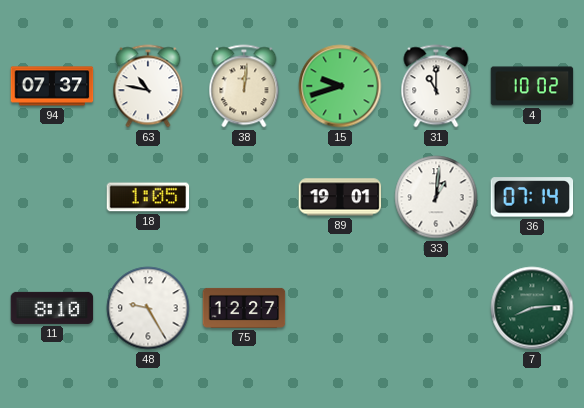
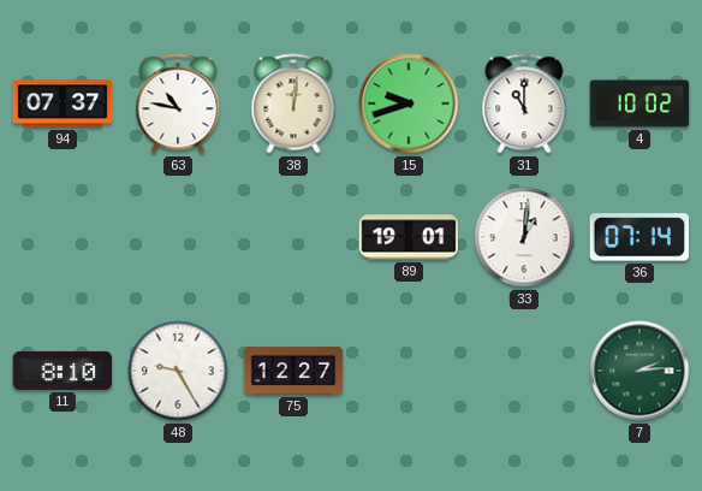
18: 1:05 -> none
7: 8:14 -> 2:14
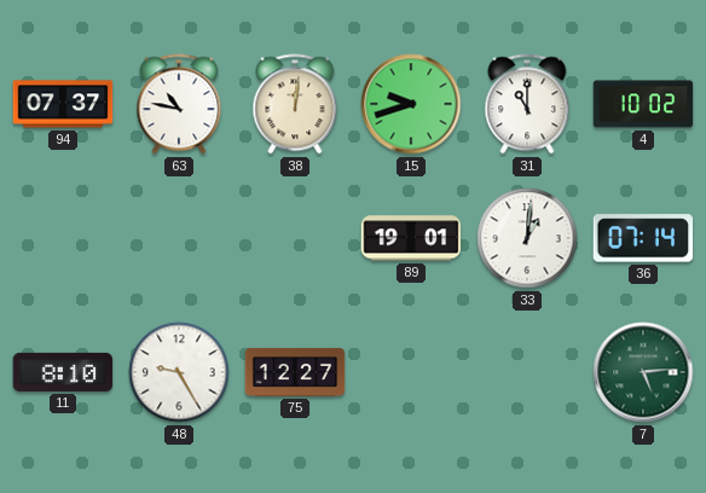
7: 2:14 -> 5:14
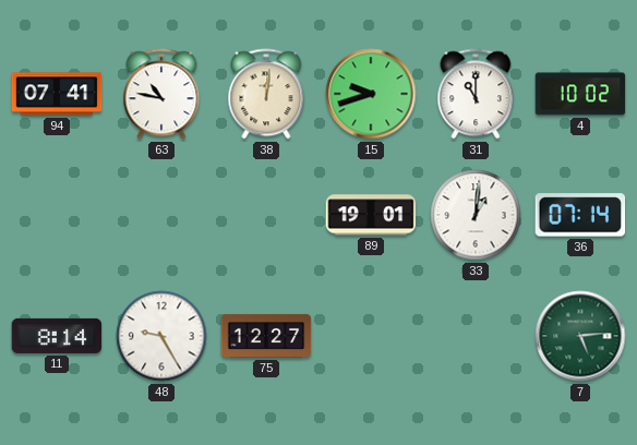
94: 07:37 -> 07:41
11: 8:10 -> 8:14
